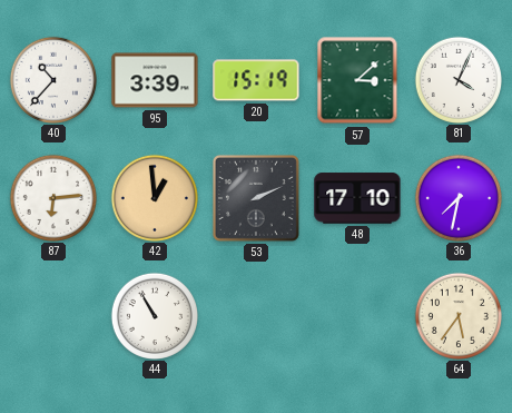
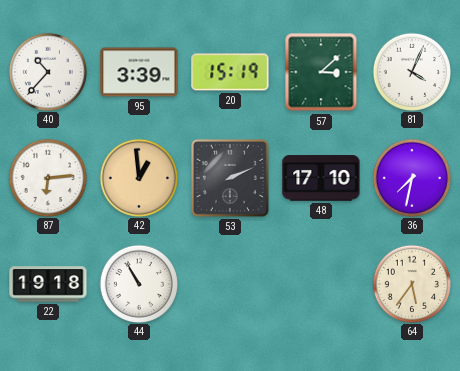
22: none -> 19:18
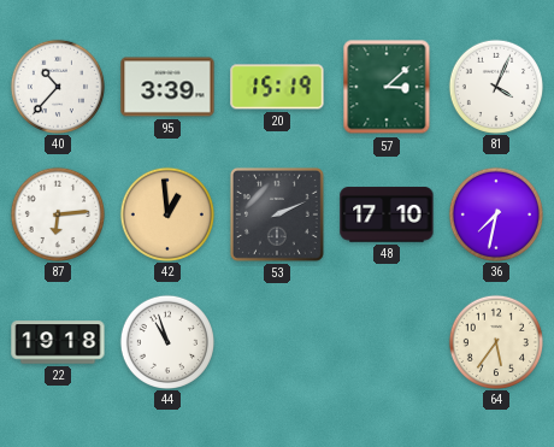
44: 10:55 -> 10:57
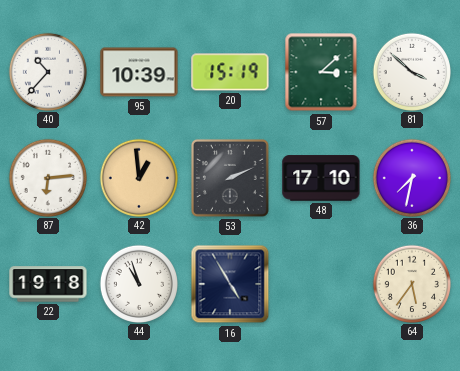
95: 3:39 -> 10:39
81: 4:04 -> 3:52
16: none -> 4:55
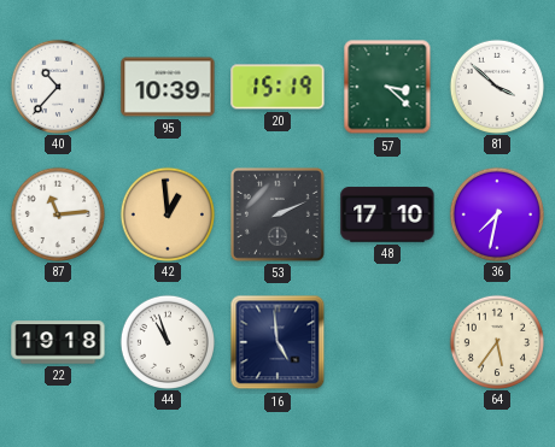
57: 3:08 -> 3:22
87: 6:14 -> 11:14
16: 4:55 -> 4:59
